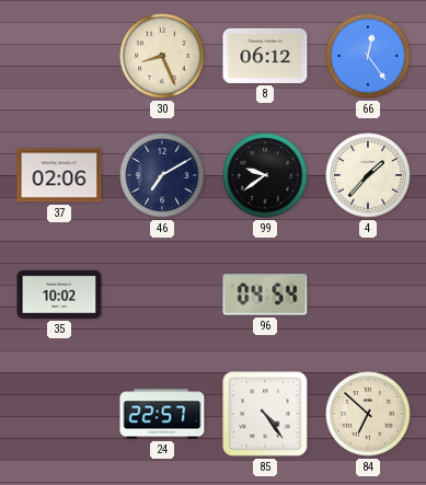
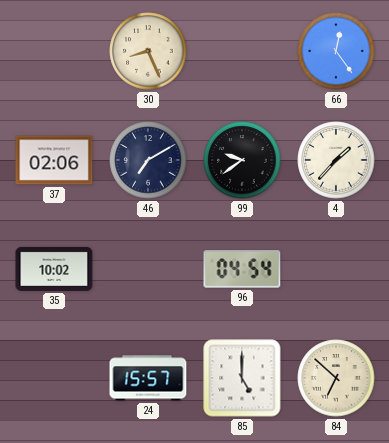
8: 06:12 -> none
24: 22:57 -> 15:57
85: 4:24 -> 5:00
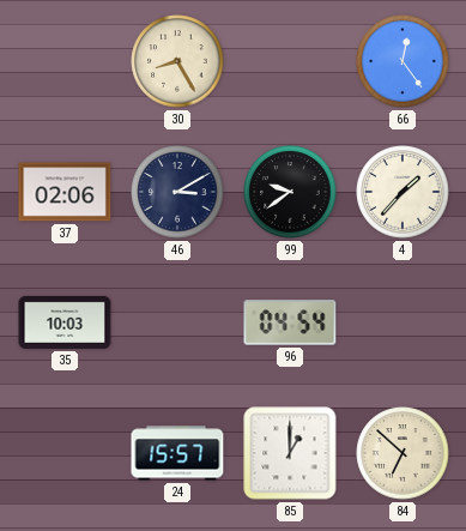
30: 8:26 -> 8:25
46: 7:10 -> 3:10
35: 10:02 -> 10:03
85: 5:00 -> 1:00
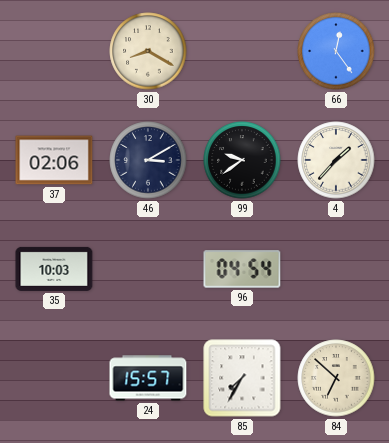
30: 8:25 -> 8:20
85: 1:00 -> 7:35
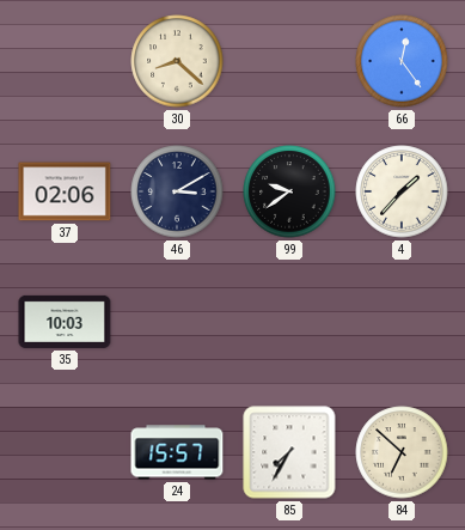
30: 8:20 -> 8:22
96: 04:54 -> none
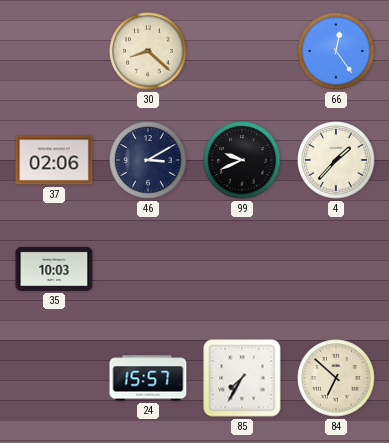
99: 9:39 -> 9:41
